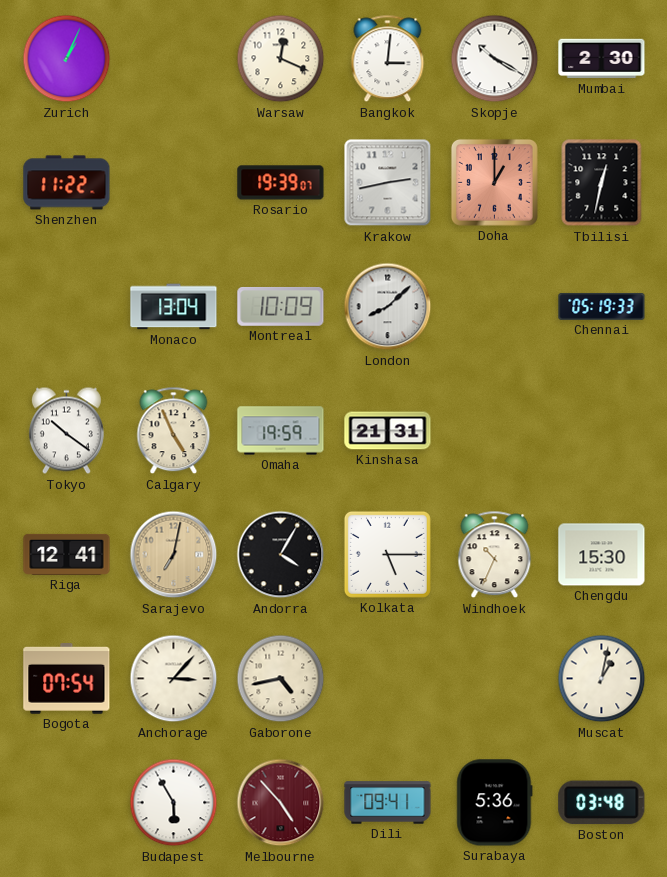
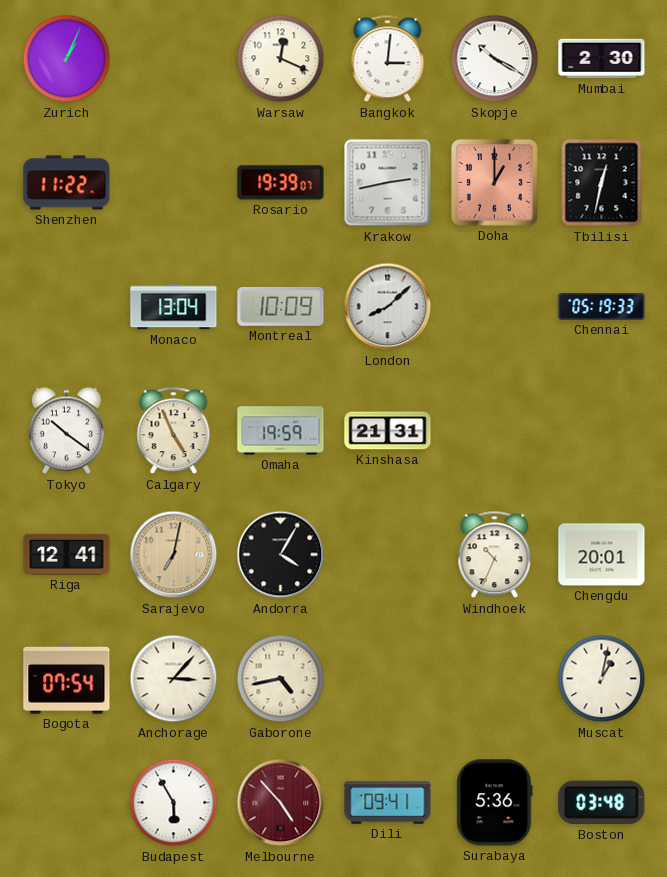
Kolkata: 5:15 -> none
Chengdu: 15:30 -> 20:01
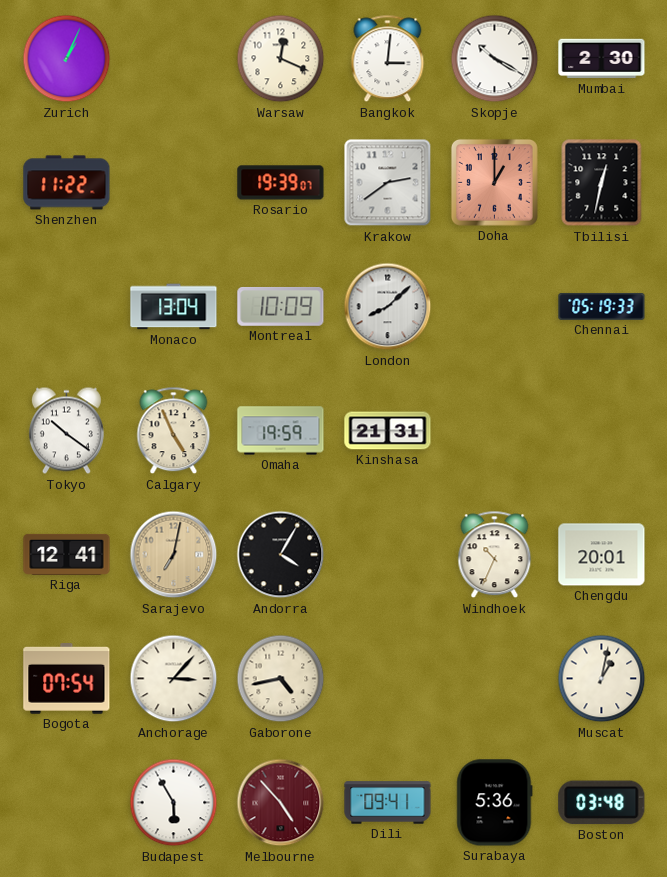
Krakow: 2:43 -> 2:39
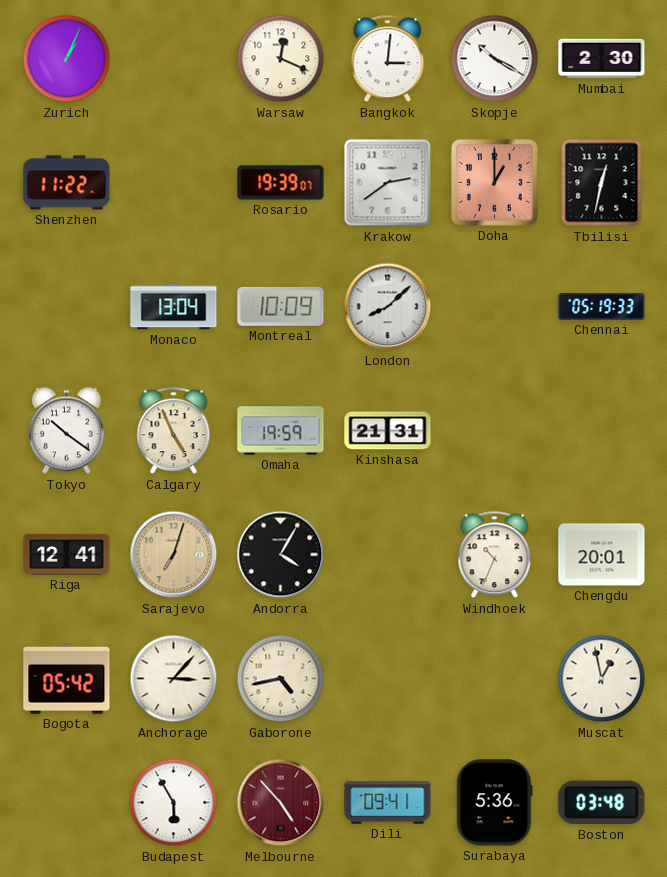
Sarajevo: 7:02 -> 7:03
Bogota: 07:54 -> 05:42
Muscat: 1:02 -> 12:58
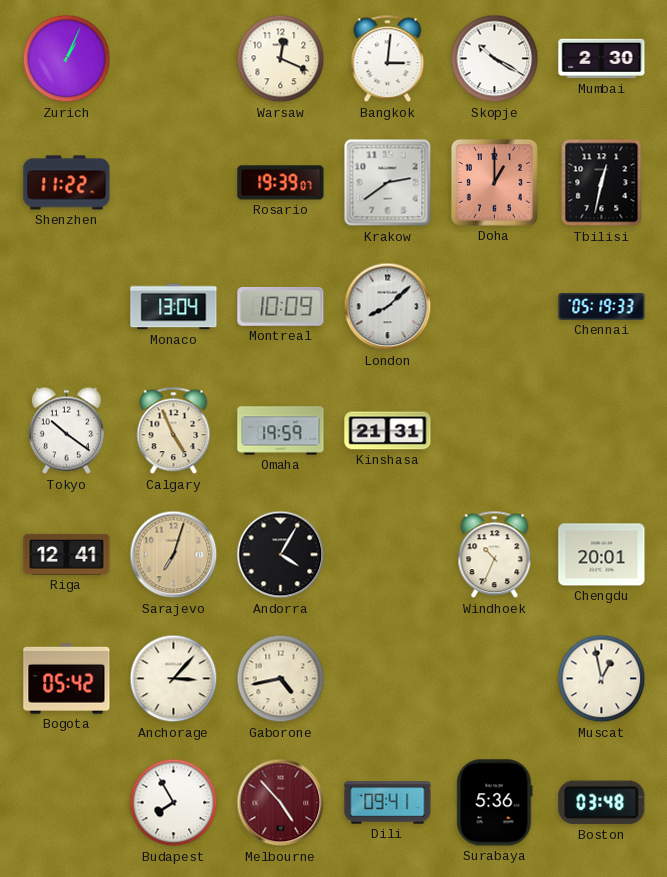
Budapest: 5:55 -> 7:55
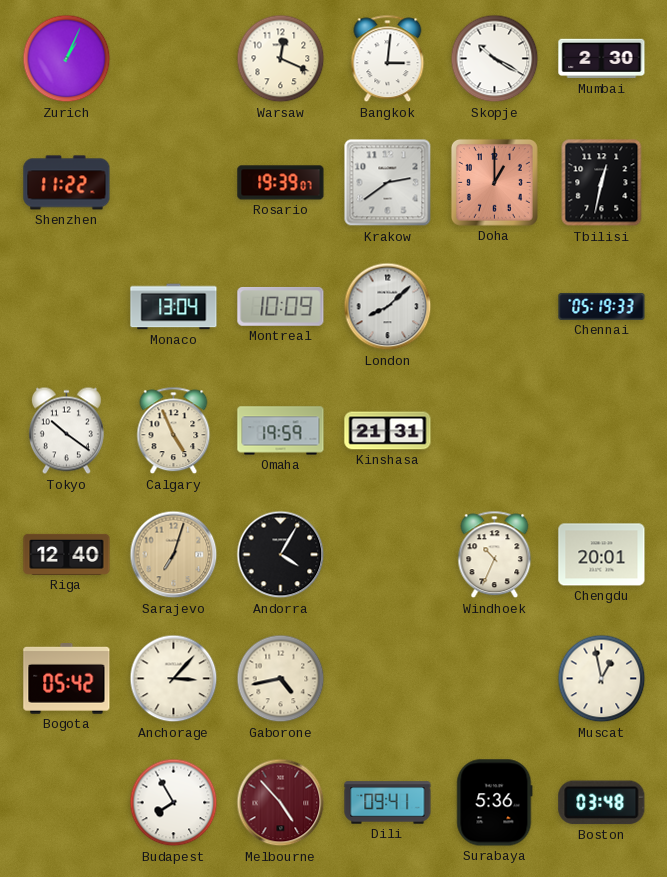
Riga: 12:41 -> 12:40
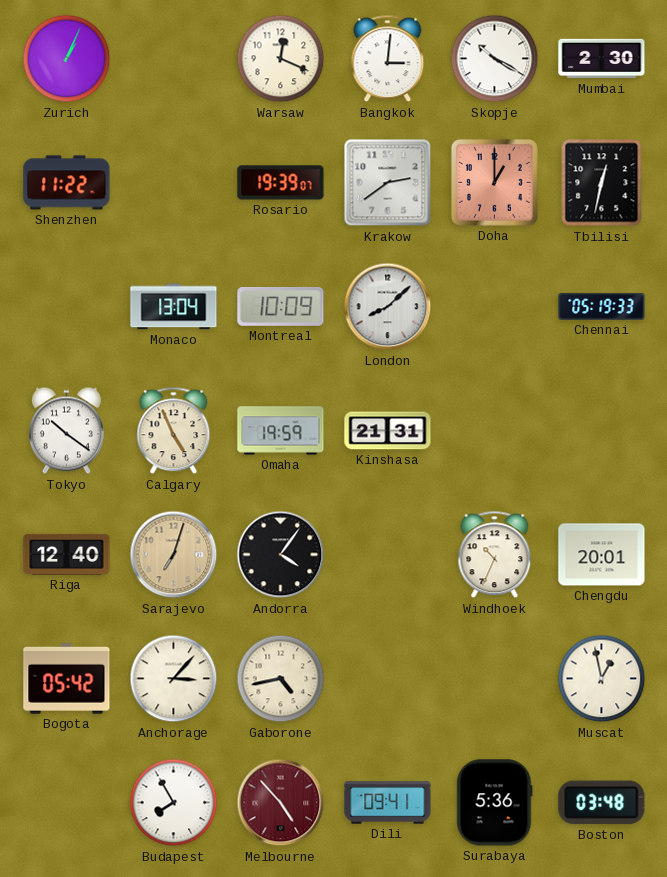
Andorra: 4:05 -> 4:06
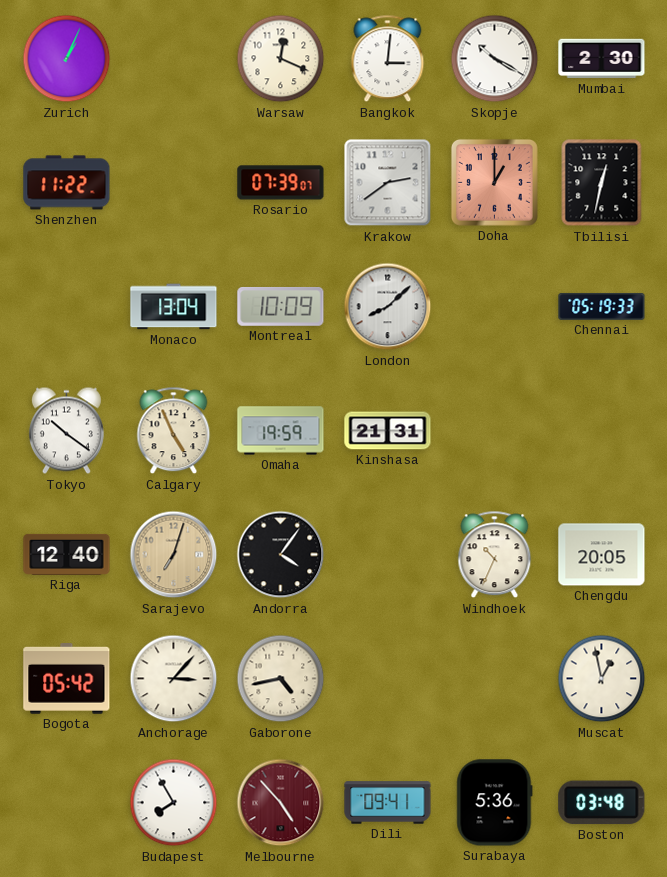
Rosario: 19:39 -> 07:39
Chengdu: 20:01 -> 20:05
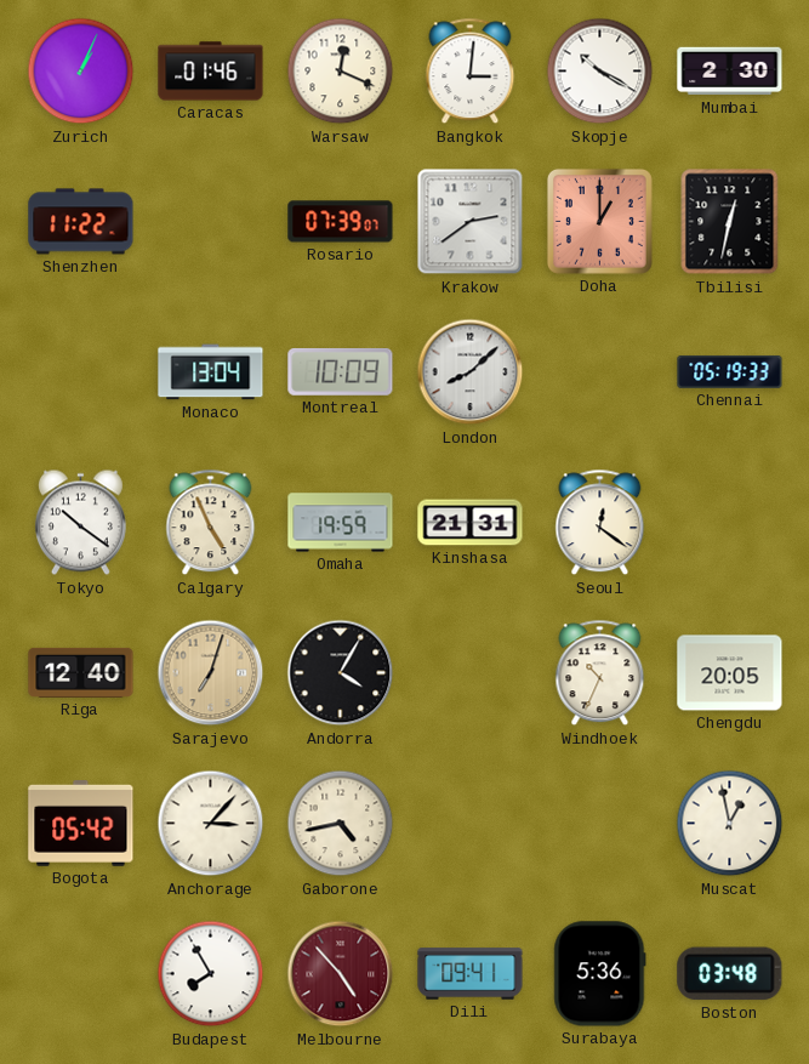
Caracas: none -> 01:46
Seoul: none -> 12:21
Andorra: 4:06 -> 4:05
